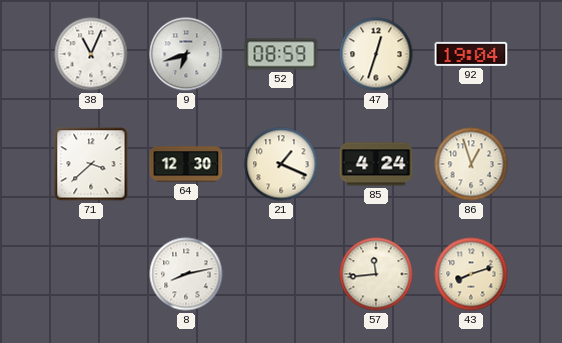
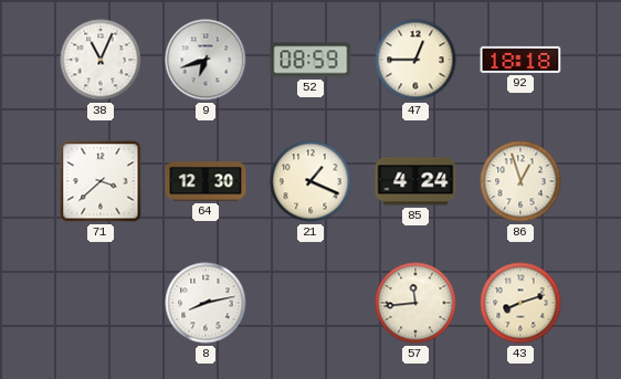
47: 12:33 -> 12:45
92: 19:04 -> 18:18
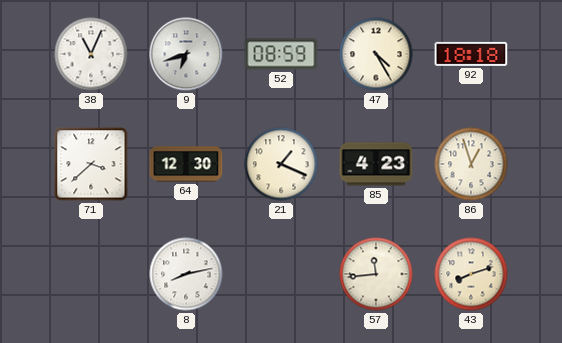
47: 12:45 -> 4:25
85: 4:24 -> 4:23
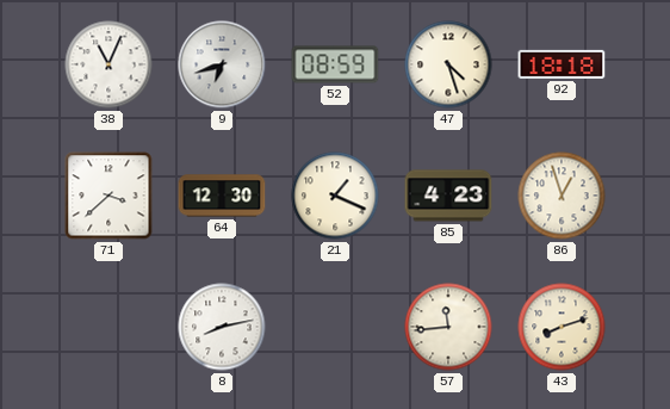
47: 4:25 -> 4:27
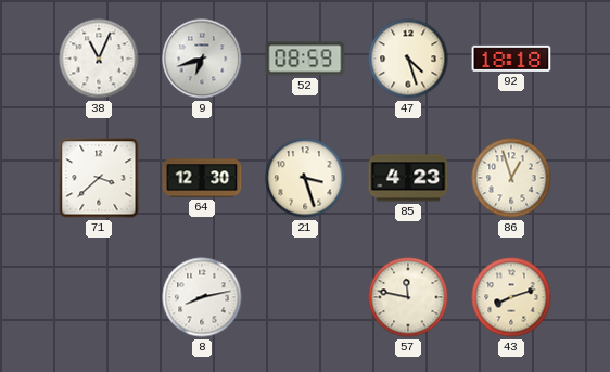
21: 1:19 -> 3:27
57: 11:44 -> 11:47
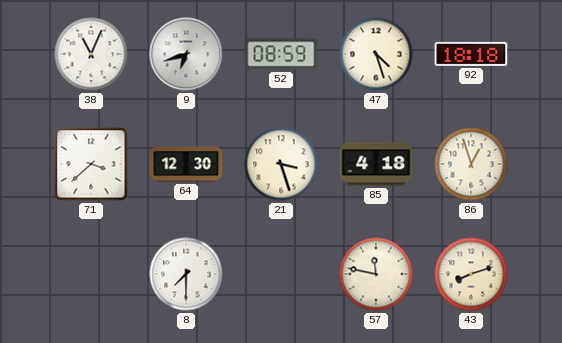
85: 4:23 -> 4:18
8: 8:13 -> 7:30
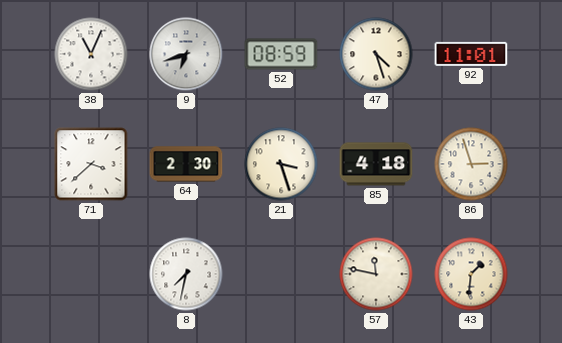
92: 18:18 -> 11:01
64: 12:30 -> 2:30
86: 12:57 -> 2:57
8: 7:30 -> 7:32
43: 8:12 -> 1:31
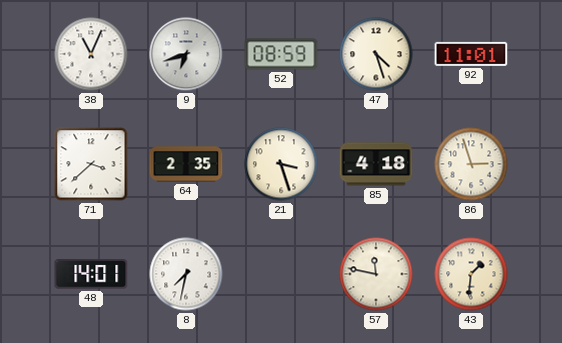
64: 2:30 -> 2:35
48: none -> 14:01
